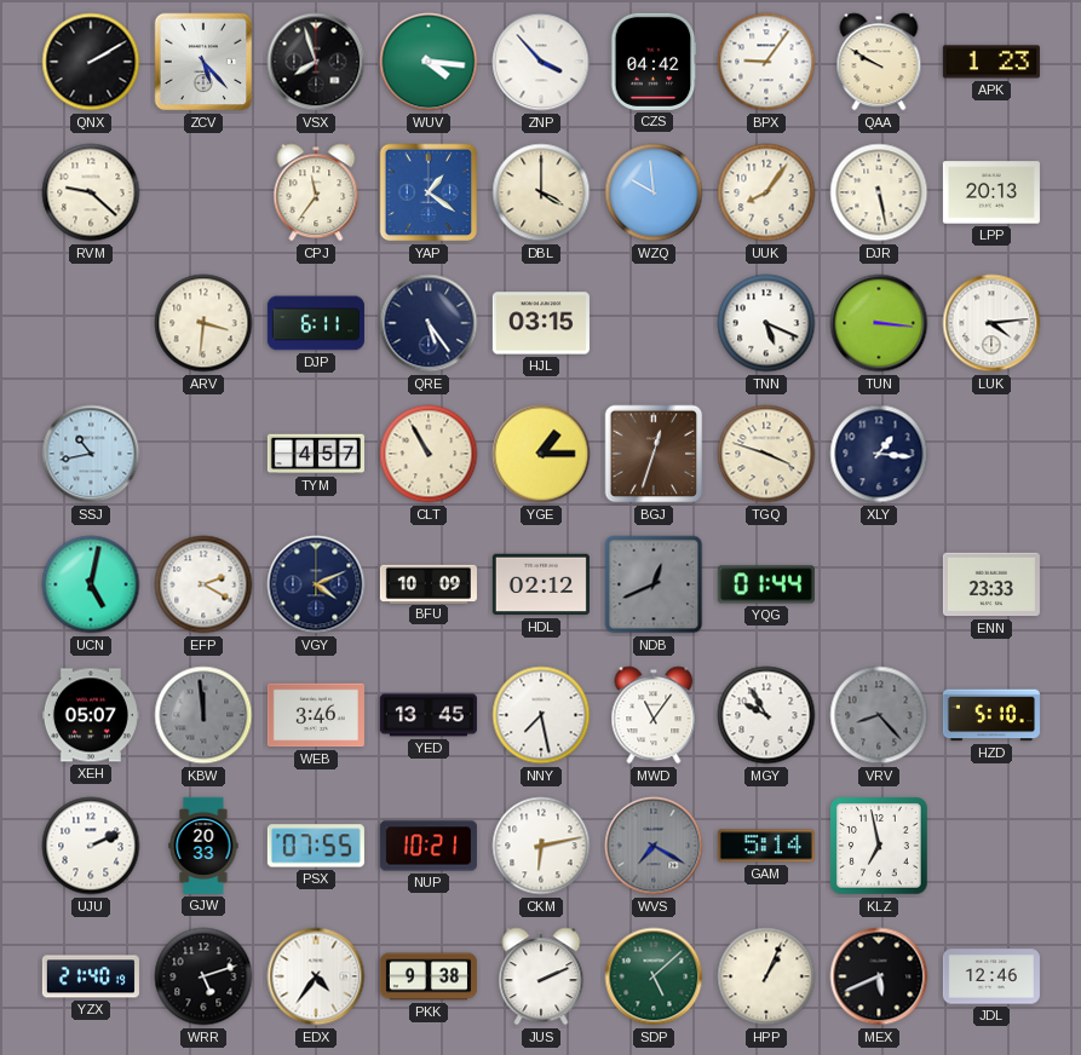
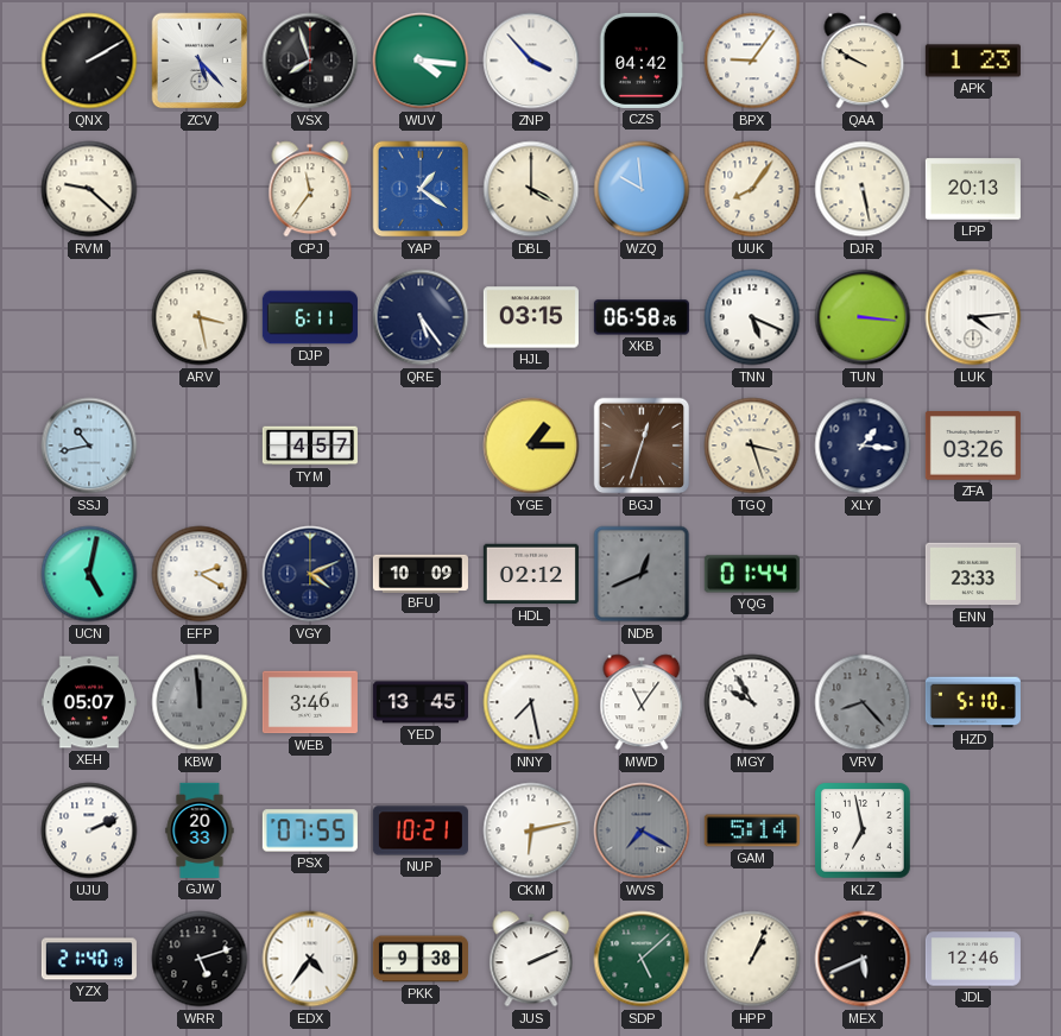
ARV: 3:31 -> 3:28
XKB: none -> 06:58
CLT: 10:55 -> none
TGQ: 3:48 -> 3:27
ZFA: none -> 03:26
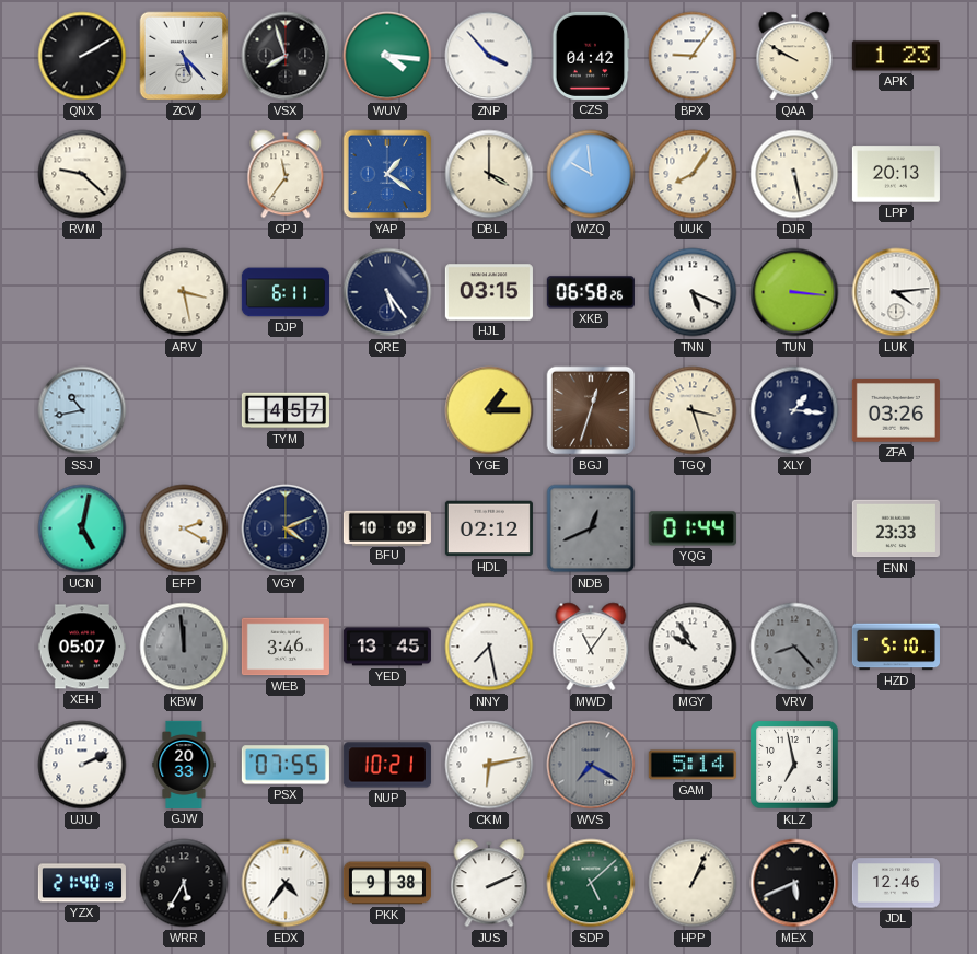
WRR: 5:12 -> 5:35
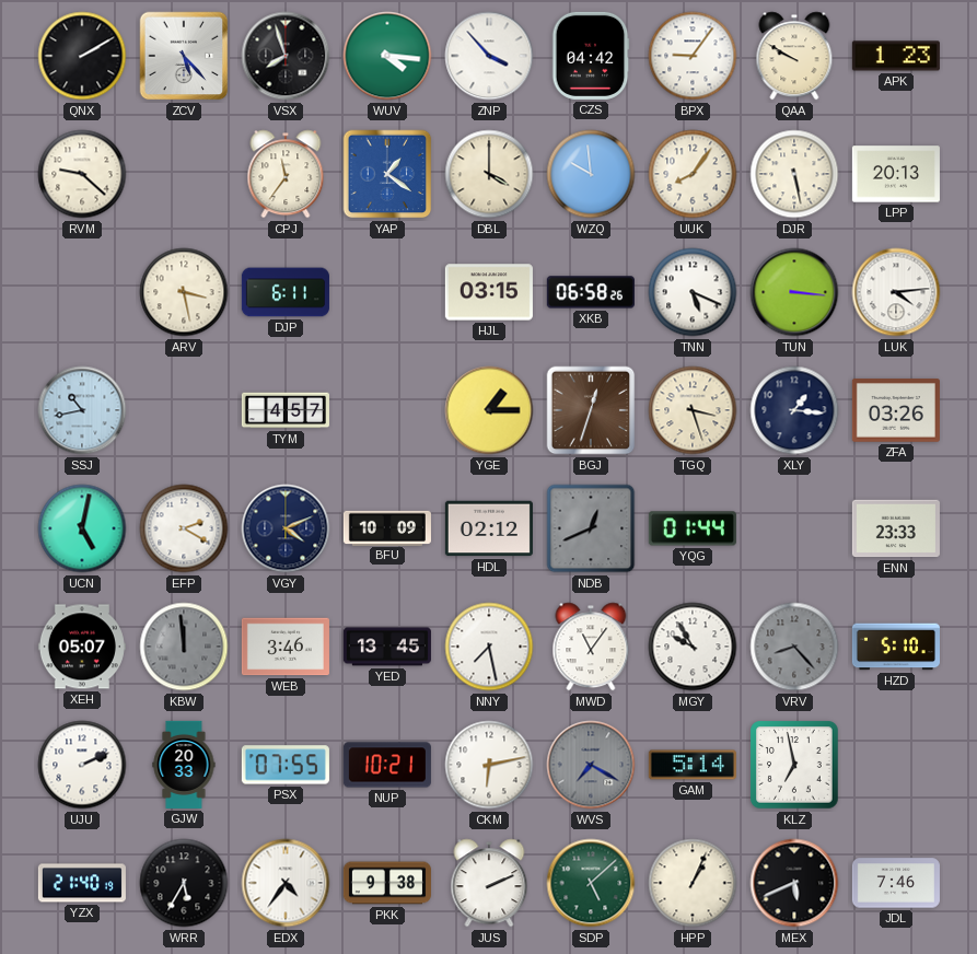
QRE: 5:24 -> none
JDL: 12:46 -> 7:46
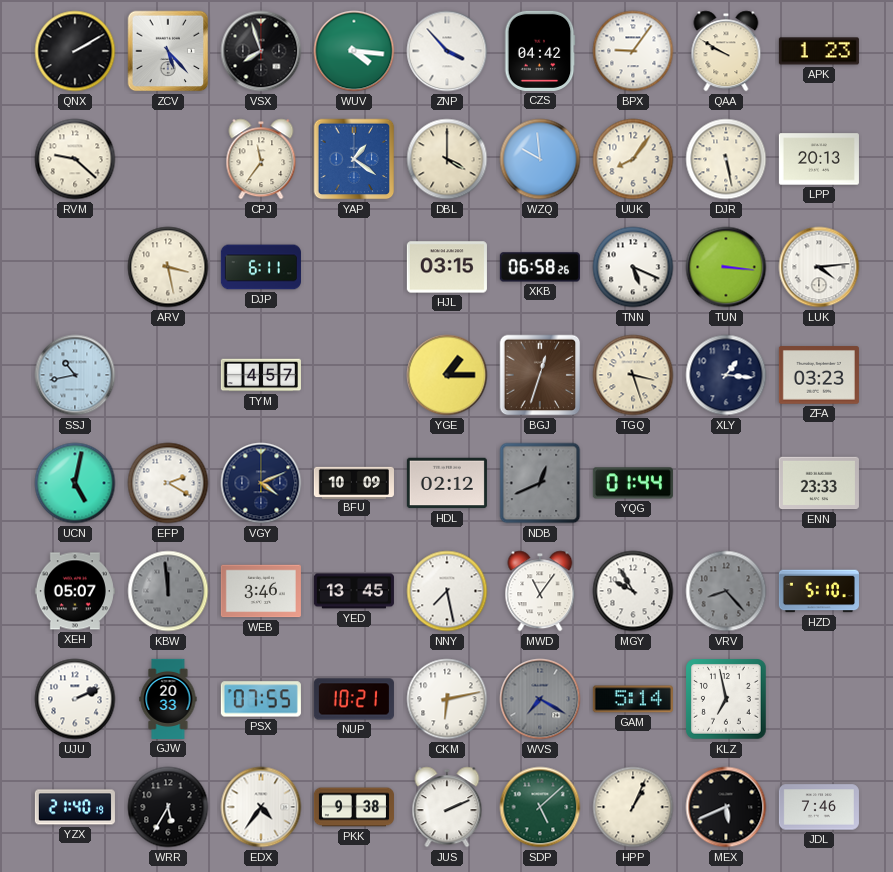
ZFA: 03:26 -> 03:23
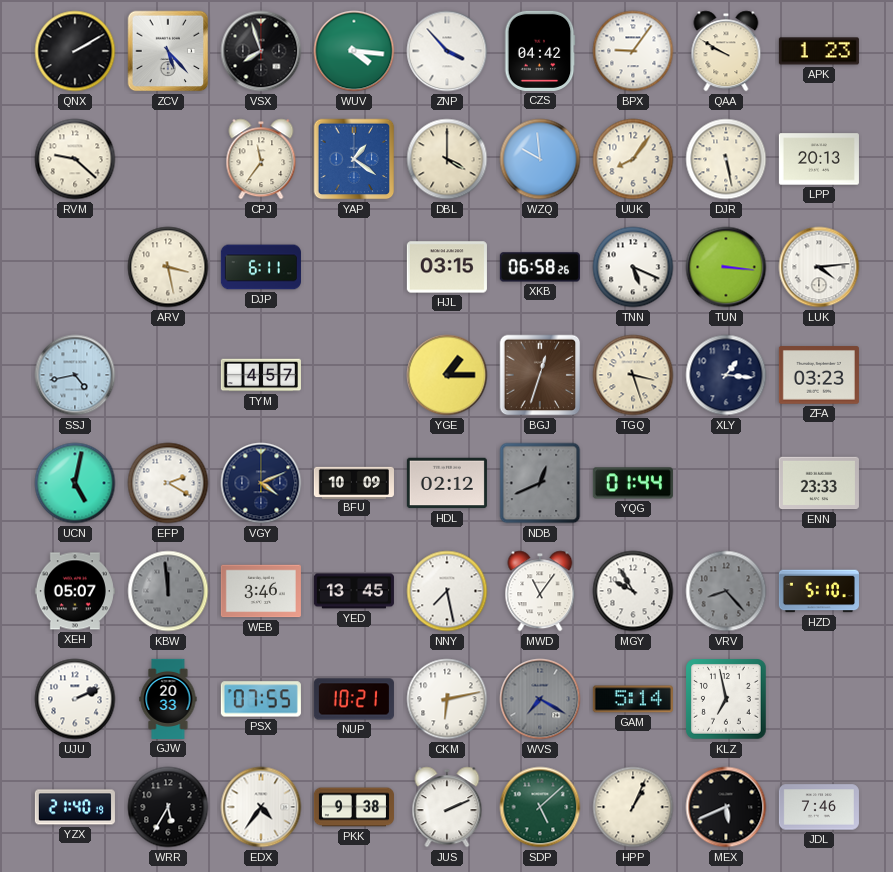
SSJ: 10:43 -> 4:43
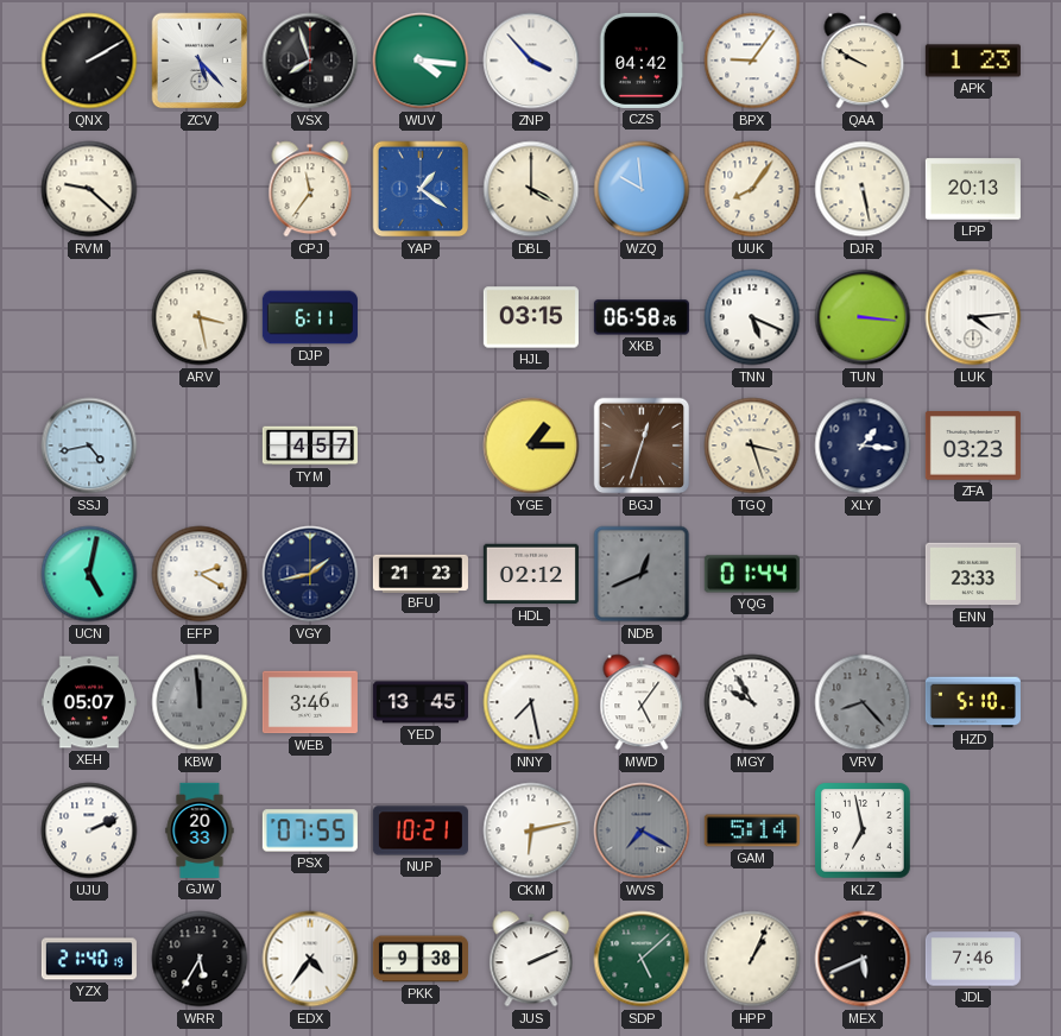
VGY: 4:11 -> 1:43
BFU: 10:09 -> 21:23
MWD: 11:06 -> 5:06
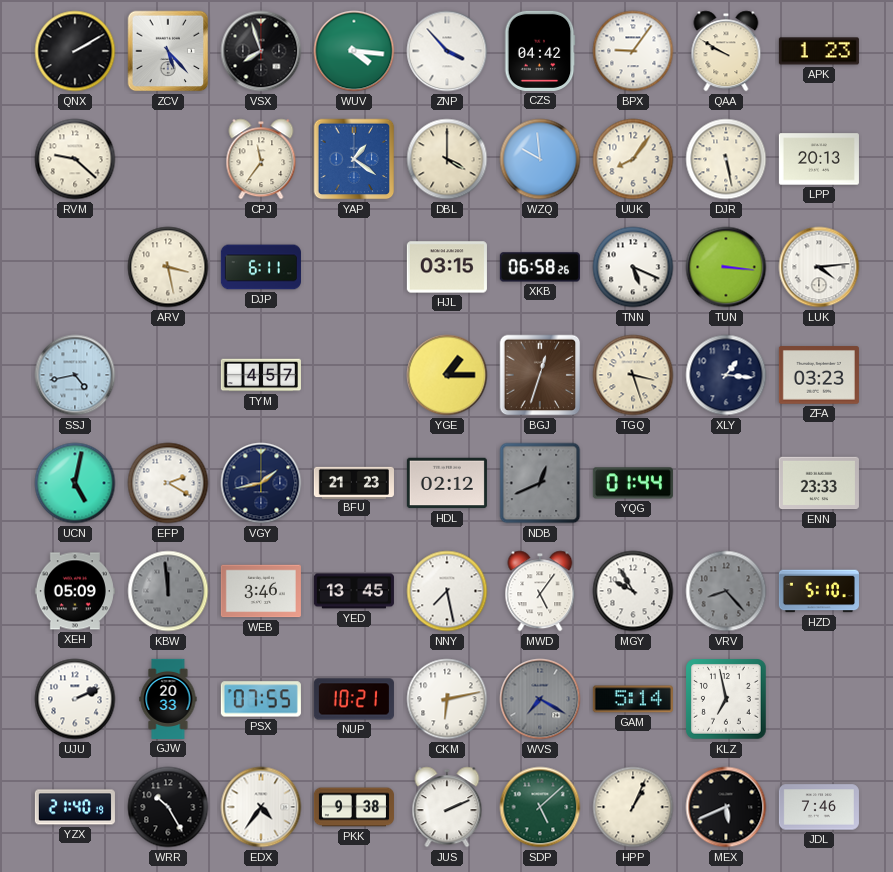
XEH: 05:07 -> 05:09
WRR: 5:35 -> 10:25
